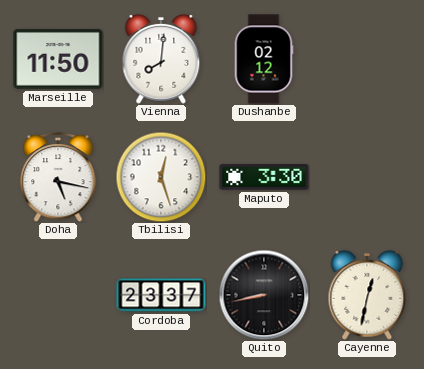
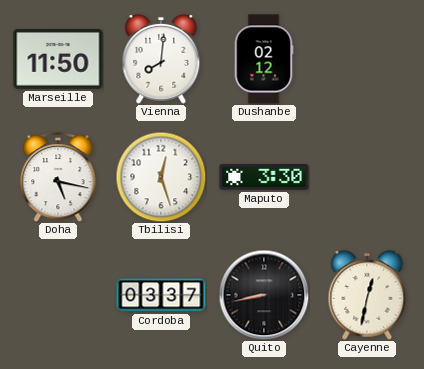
Cordoba: 23:37 -> 03:37
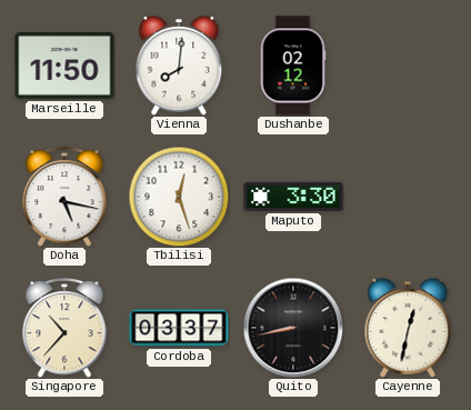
Singapore: none -> 10:37
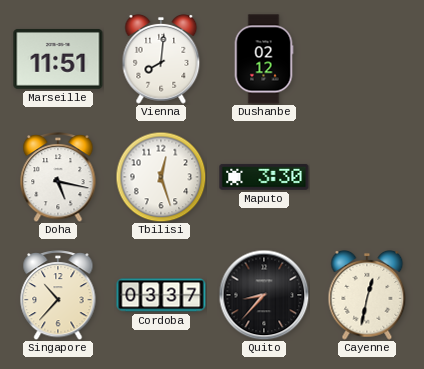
Marseille: 11:50 -> 11:51
Quito: 8:43 -> 8:37
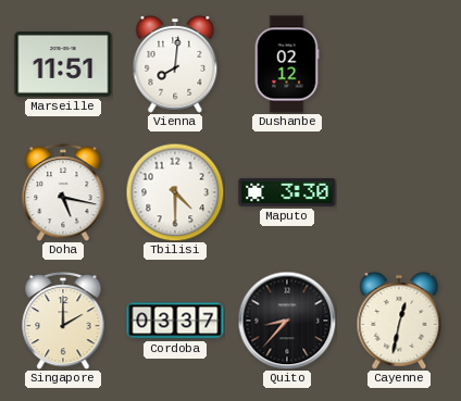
Tbilisi: 12:27 -> 4:30
Singapore: 10:37 -> 2:00
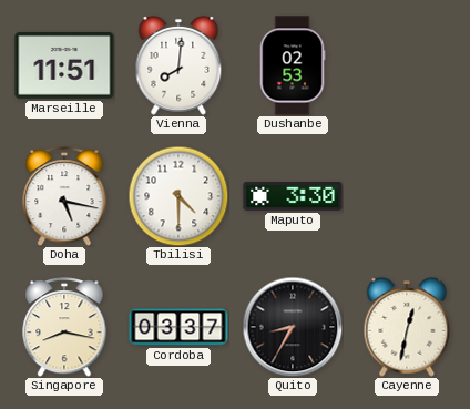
Dushanbe: 02:12 -> 02:53
Singapore: 2:00 -> 8:17
Quito: 8:37 -> 8:35
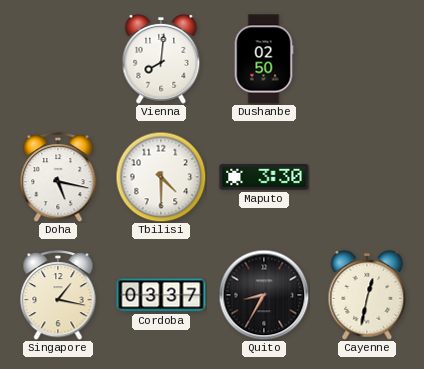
Marseille: 11:51 -> none
Dushanbe: 02:53 -> 02:50
Singapore: 8:17 -> 1:17
